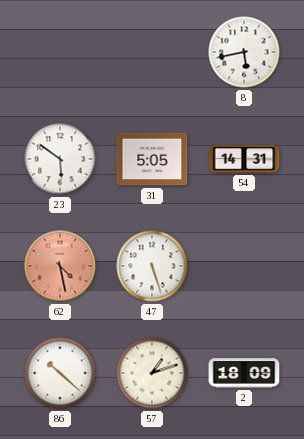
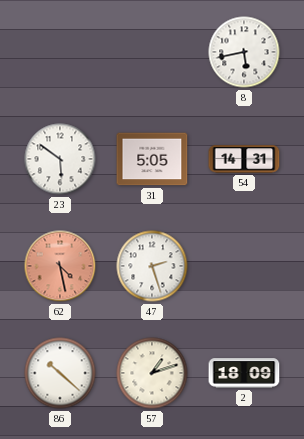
47: 5:27 -> 2:27
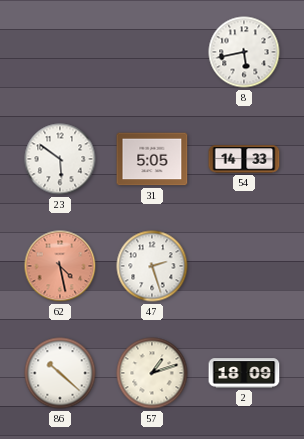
54: 14:31 -> 14:33
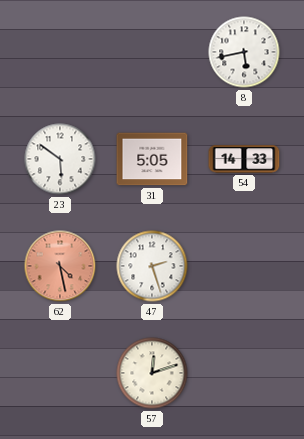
86: 10:22 -> none
57: 1:12 -> 12:12
2: 18:09 -> none
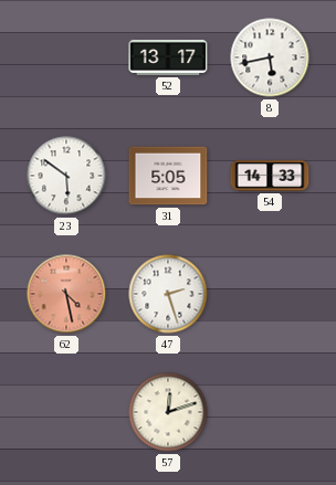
52: none -> 13:17
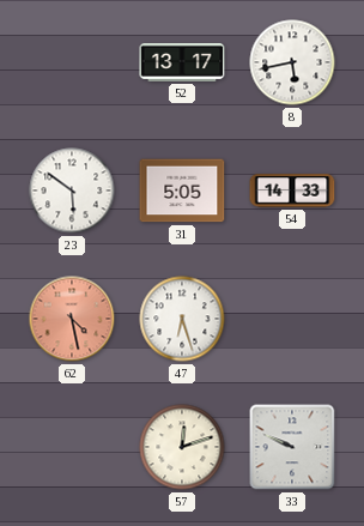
47: 2:27 -> 6:27
33: none -> 9:49
